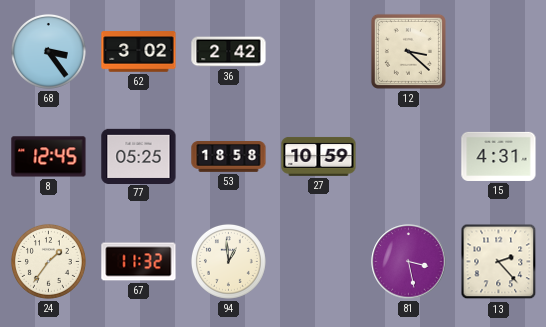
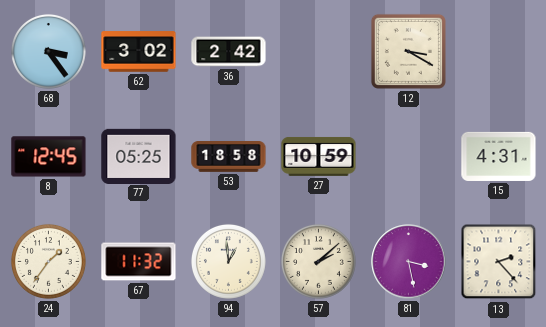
12: 3:22 -> 3:20
57: none -> 2:08
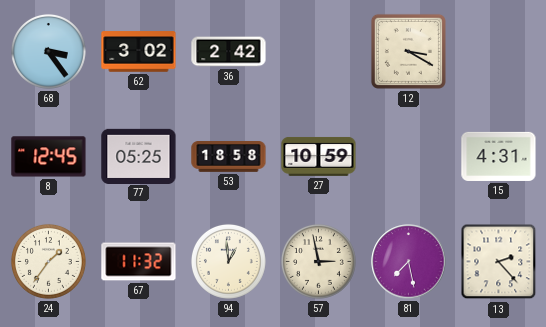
57: 2:08 -> 2:58
81: 3:28 -> 7:28
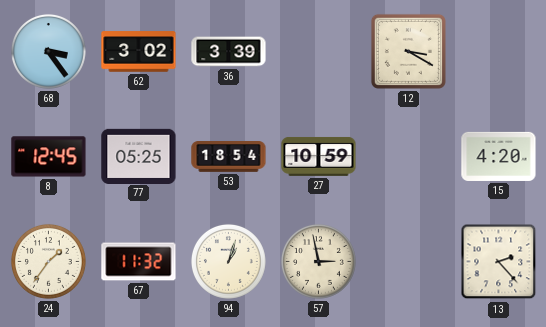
36: 2:42 -> 3:39
53: 18:58 -> 18:54
15: 4:31 -> 4:20
94: 12:59 -> 1:03
81: 7:28 -> none
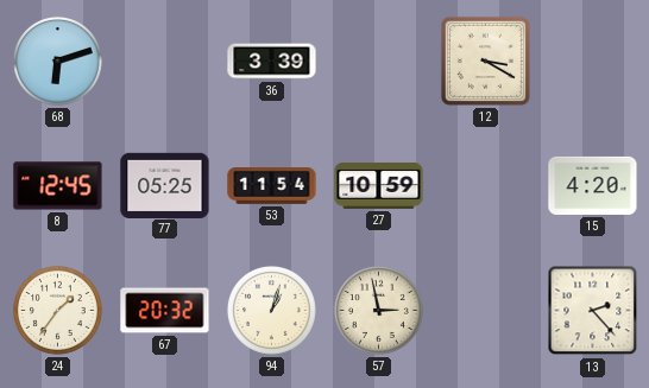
68: 3:24 -> 6:12
62: 3:02 -> none
53: 18:54 -> 11:54
67: 11:32 -> 20:32
